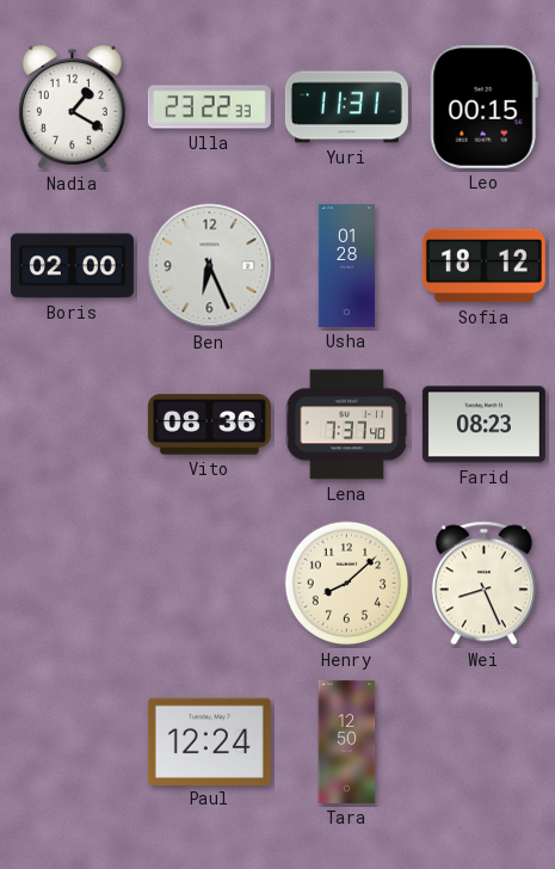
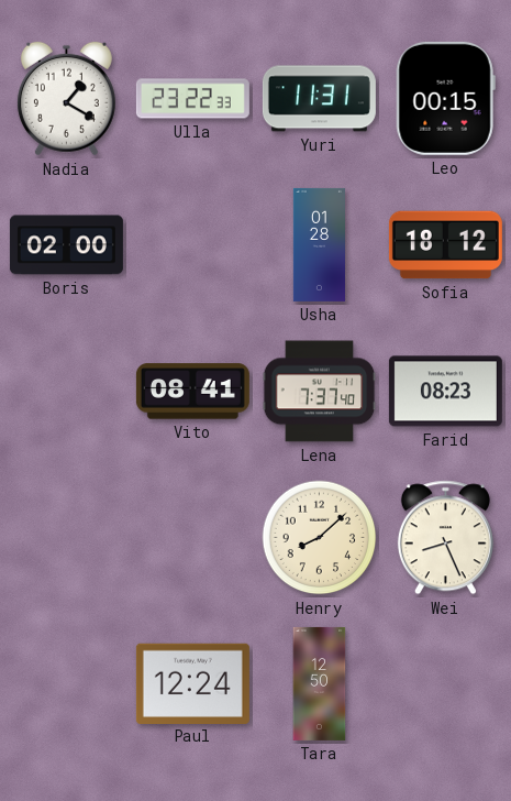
Ben: 6:26 -> none
Vito: 08:36 -> 08:41
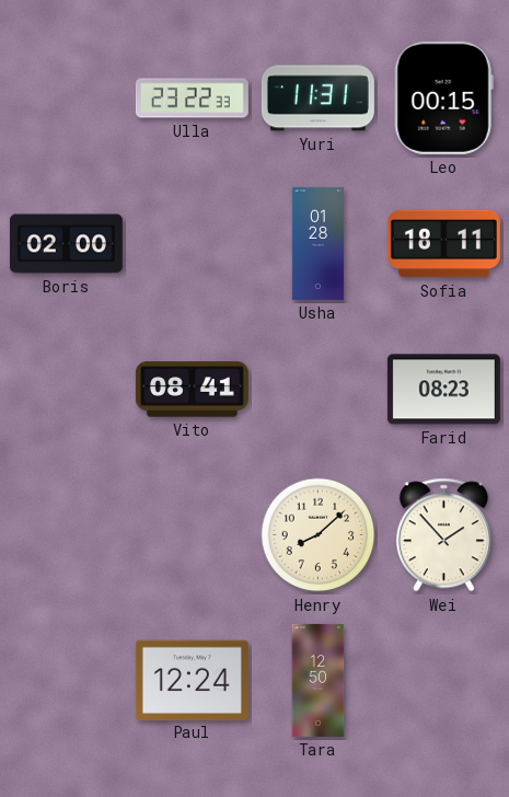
Nadia: 1:20 -> none
Sofia: 18:12 -> 18:11
Lena: 7:37 -> none
Wei: 8:26 -> 1:53
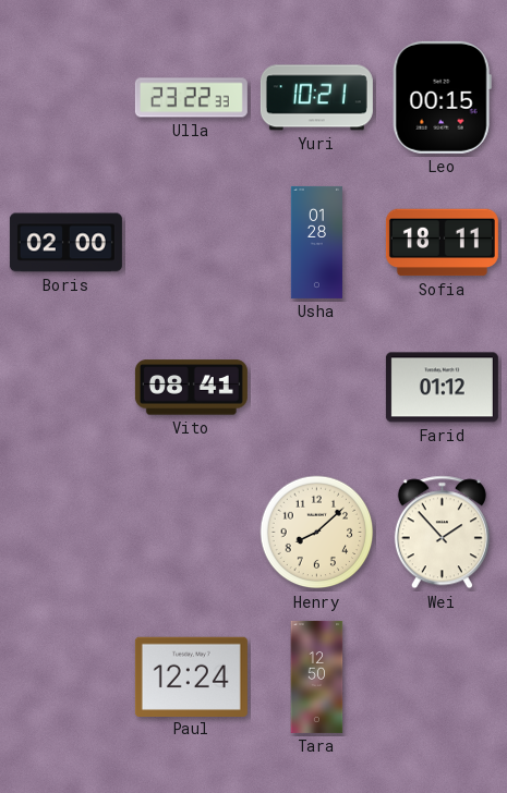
Yuri: 11:31 -> 10:21
Farid: 08:23 -> 01:12
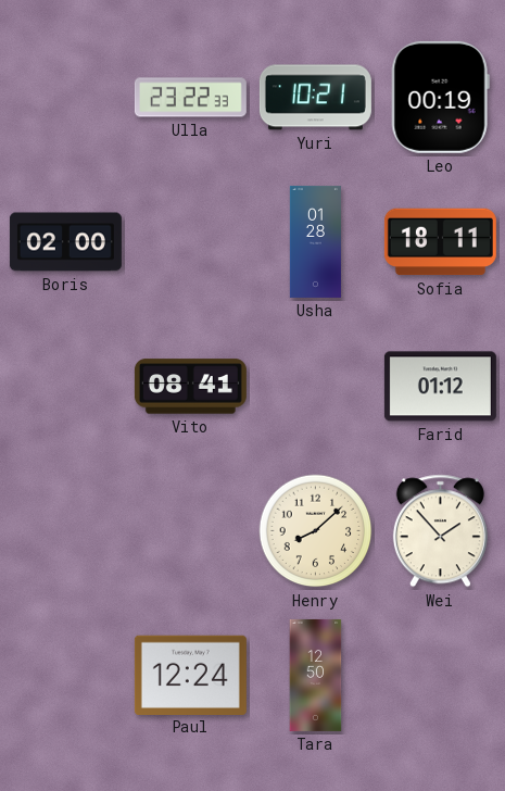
Leo: 00:15 -> 00:19
